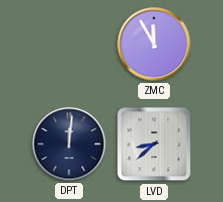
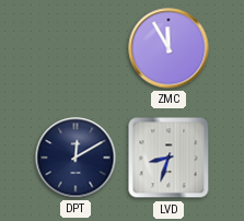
DPT: 12:01 -> 12:10
LVD: 8:38 -> 8:33
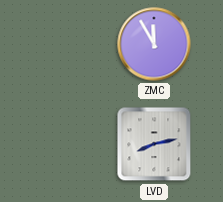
DPT: 12:10 -> none
LVD: 8:33 -> 8:13
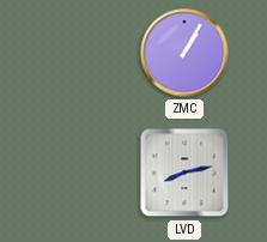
ZMC: 11:55 -> 1:05
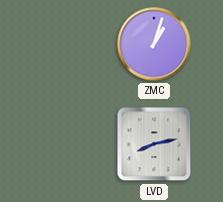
ZMC: 1:05 -> 1:03
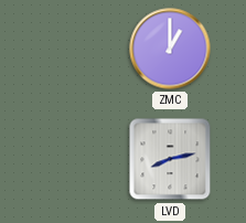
ZMC: 1:03 -> 1:00
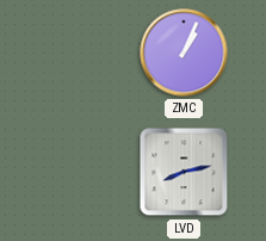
ZMC: 1:00 -> 1:04
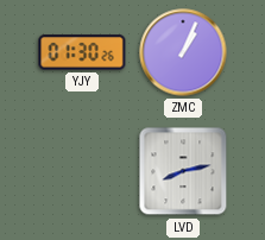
YJY: none -> 01:30
